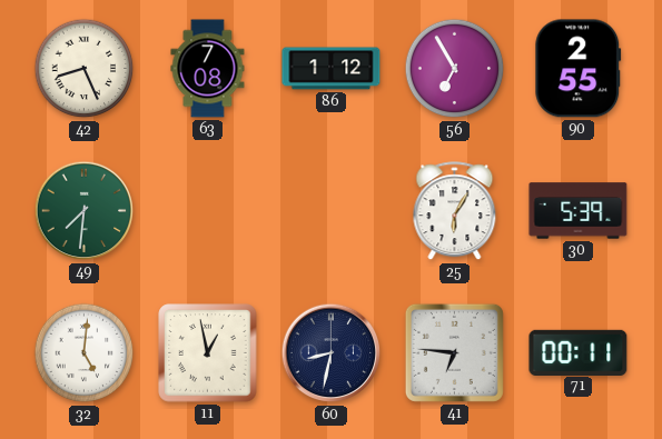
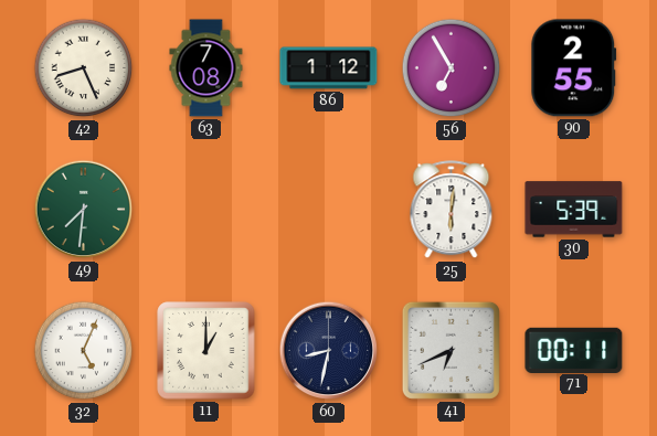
25: 6:05 -> 6:01
32: 5:01 -> 5:04
11: 12:58 -> 1:00
41: 6:46 -> 6:41
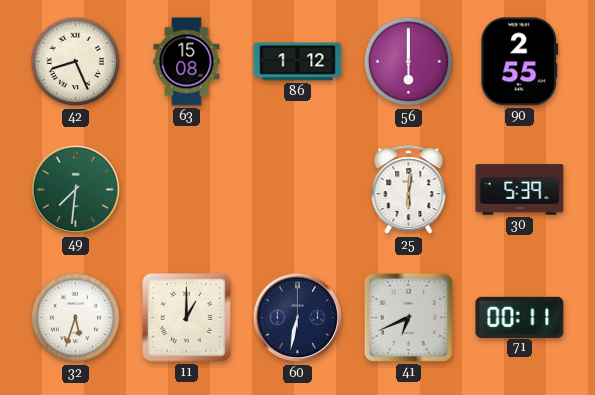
63: 7:08 -> 15:08
56: 6:55 -> 6:00
32: 5:04 -> 5:33
60: 8:32 -> 6:32
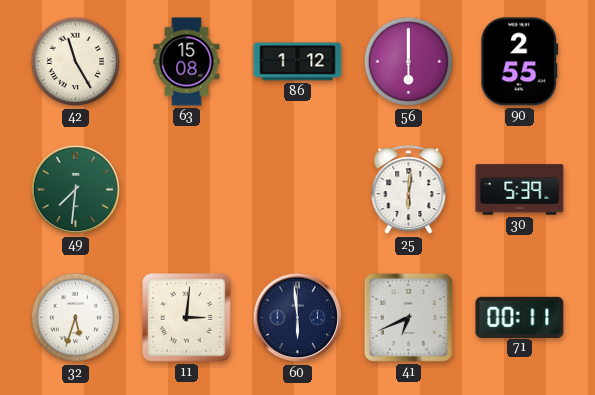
42: 8:26 -> 11:25
11: 1:00 -> 3:01
60: 6:32 -> 5:59
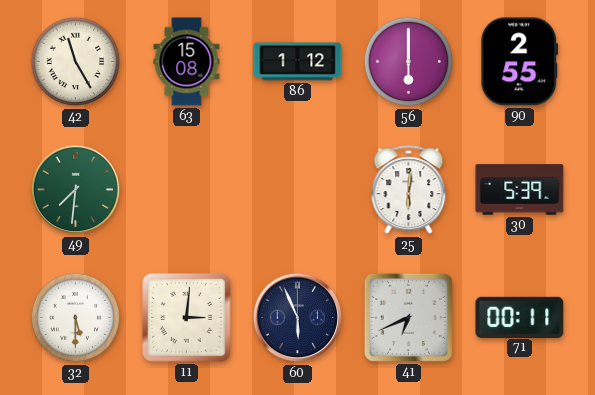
32: 5:33 -> 5:30
60: 5:59 -> 5:56
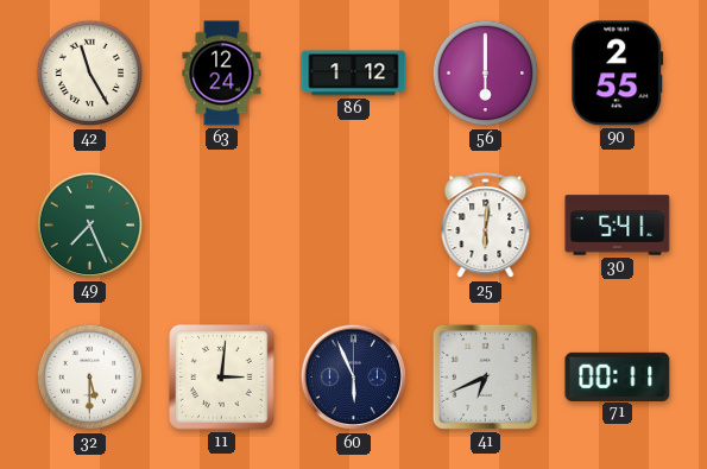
63: 15:08 -> 12:24
49: 7:31 -> 7:26
30: 5:39 -> 5:41
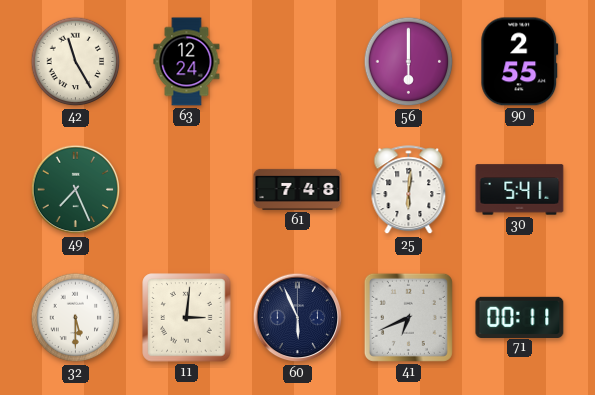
86: 1:12 -> none
61: none -> 7:48
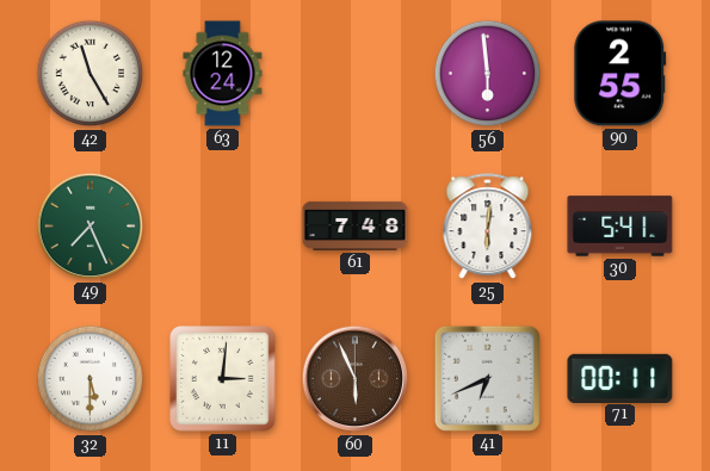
56: 6:00 -> 5:59
60 dial: navy -> brown
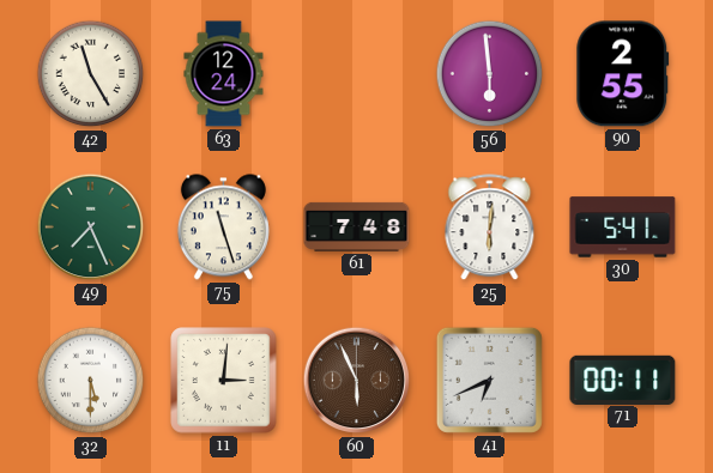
75: none -> 11:27
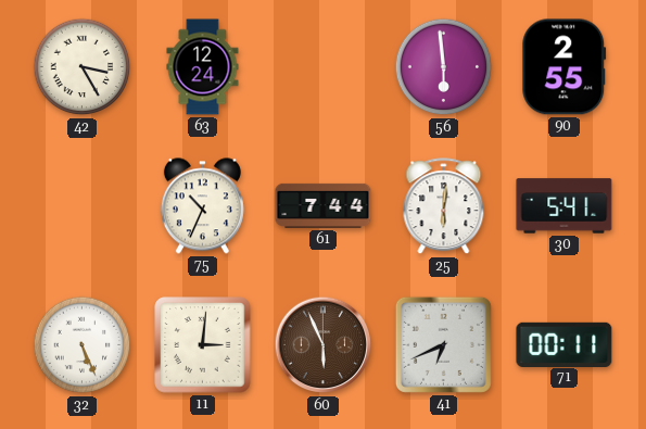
42: 11:25 -> 3:25
49: 7:26 -> none
75: 11:27 -> 10:34
61: 7:48 -> 7:44
32: 5:30 -> 5:26
